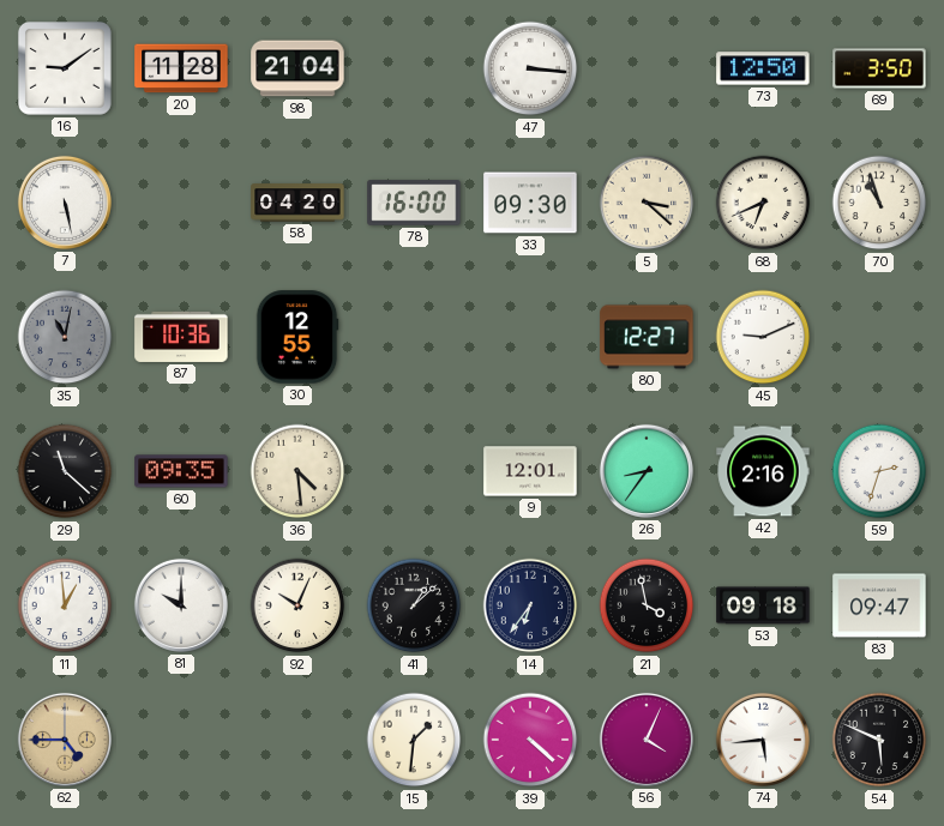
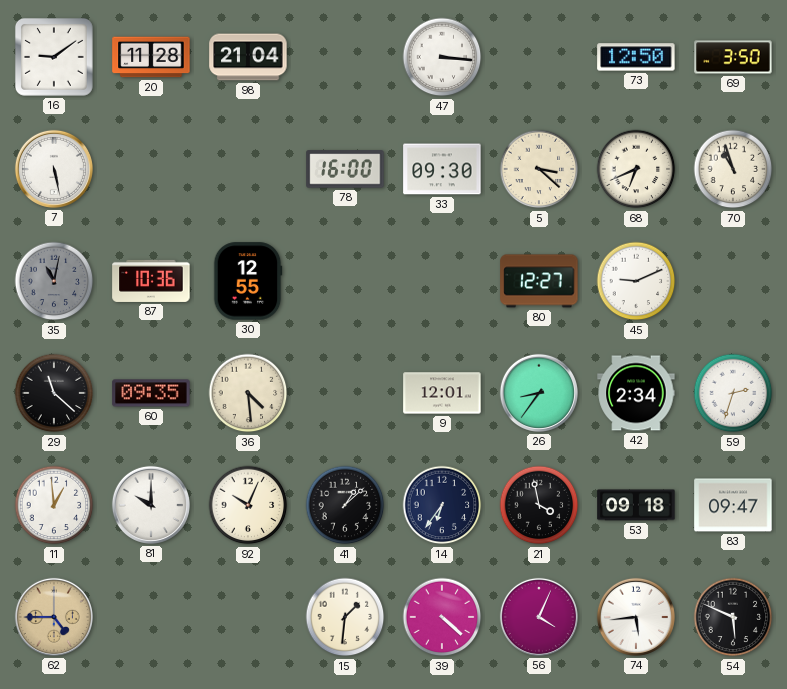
58: 04:20 -> none
42: 2:16 -> 2:34
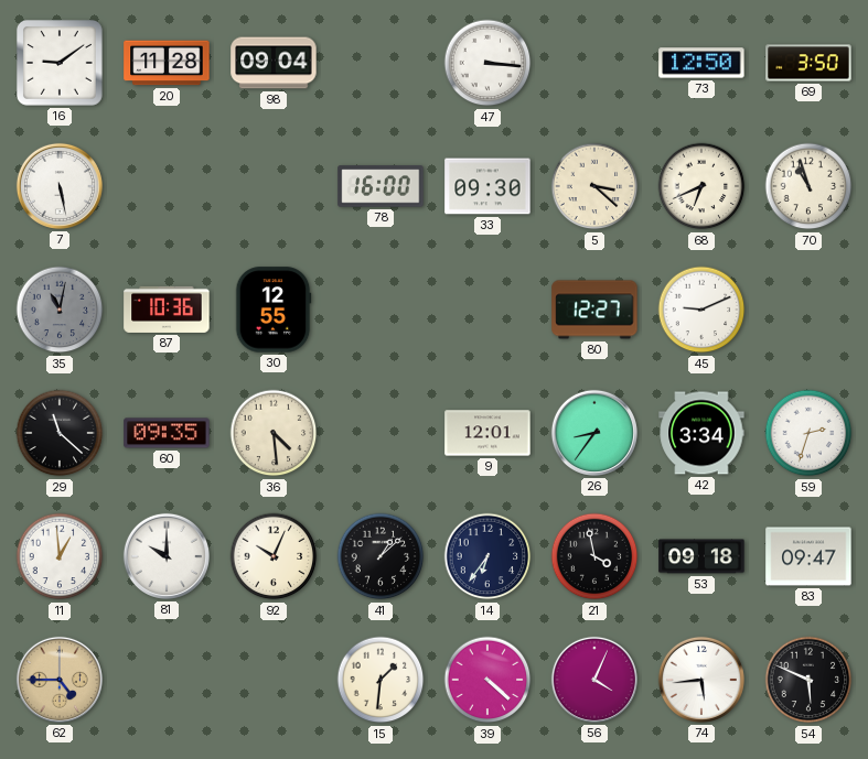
98: 21:04 -> 09:04
42: 2:34 -> 3:34
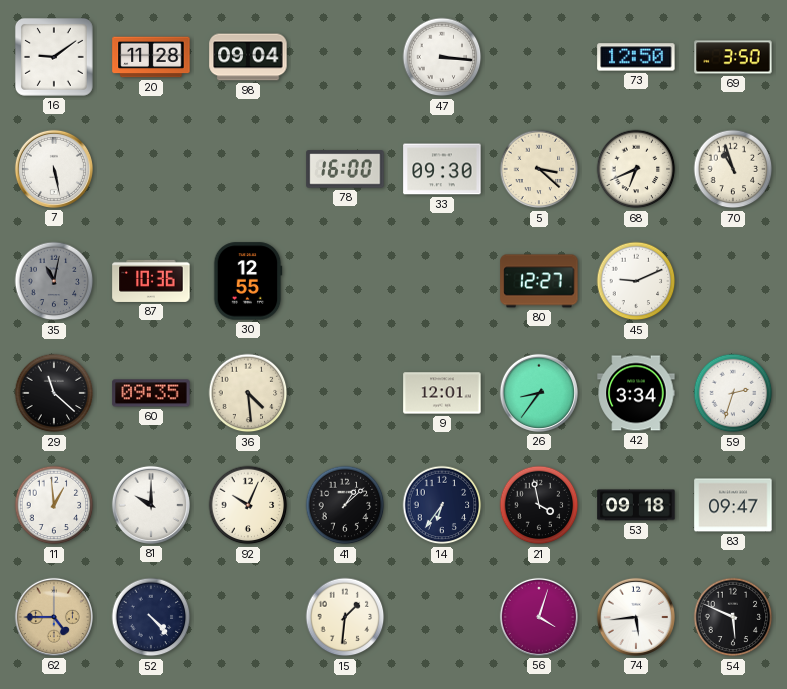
52: none -> 4:23
39: 4:22 -> none
56: 4:04 -> 4:03
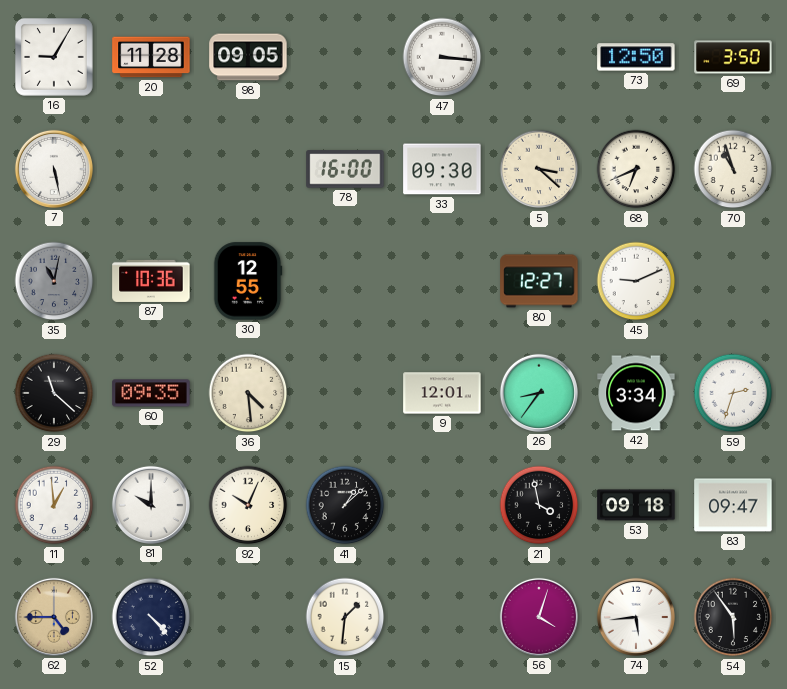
16: 9:09 -> 9:05
98: 09:04 -> 09:05
14: 6:36 -> none
54: 5:49 -> 5:54
